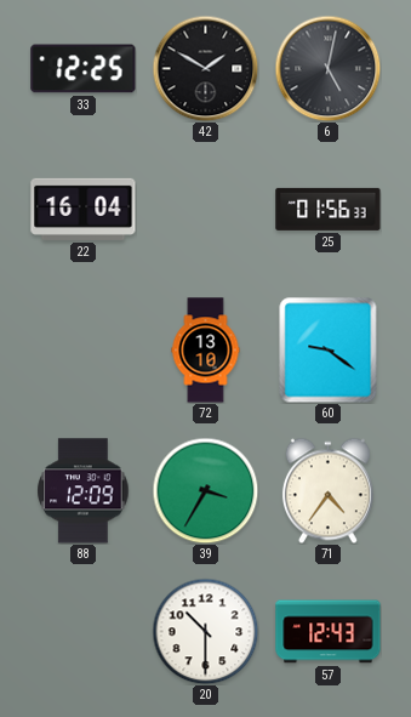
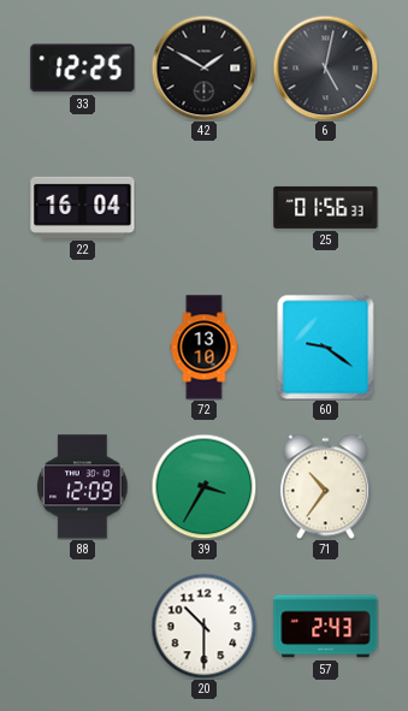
71: 4:36 -> 10:36
57: 12:43 -> 2:43
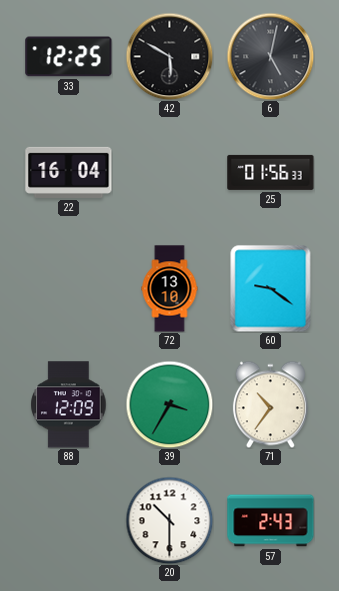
42: 1:50 -> 5:50
